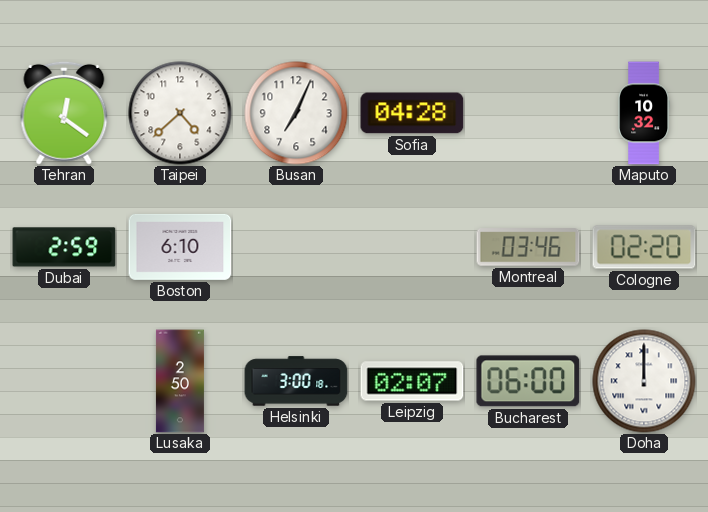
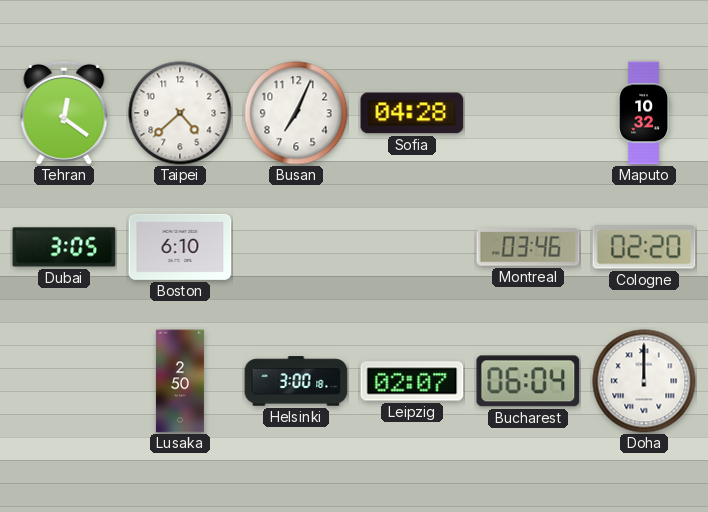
Dubai: 2:59 -> 3:05
Bucharest: 06:00 -> 06:04
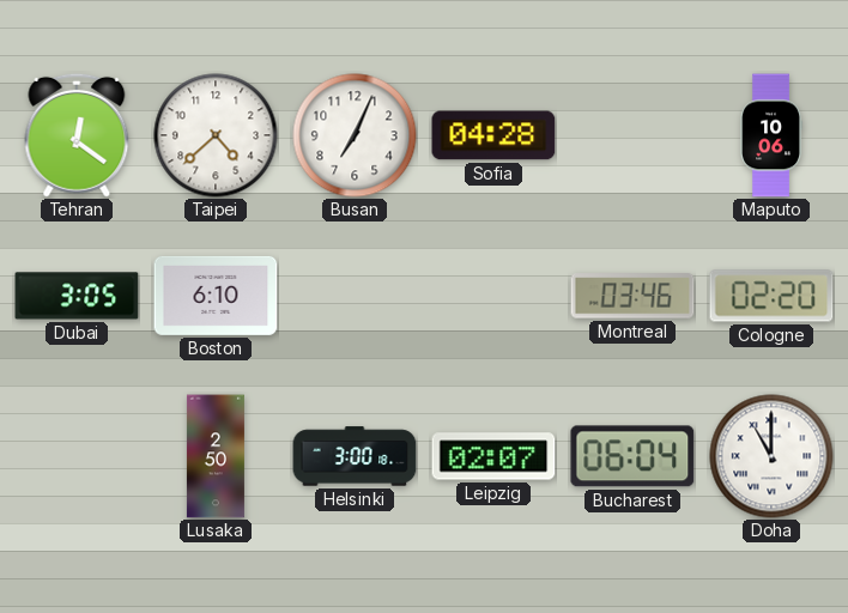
Maputo: 10:32 -> 10:06
Doha: 12:00 -> 11:00
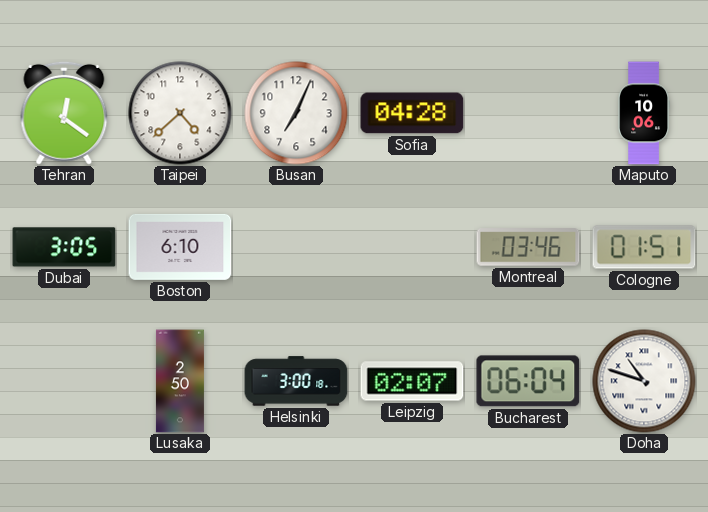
Cologne: 02:20 -> 01:51
Doha: 11:00 -> 10:48
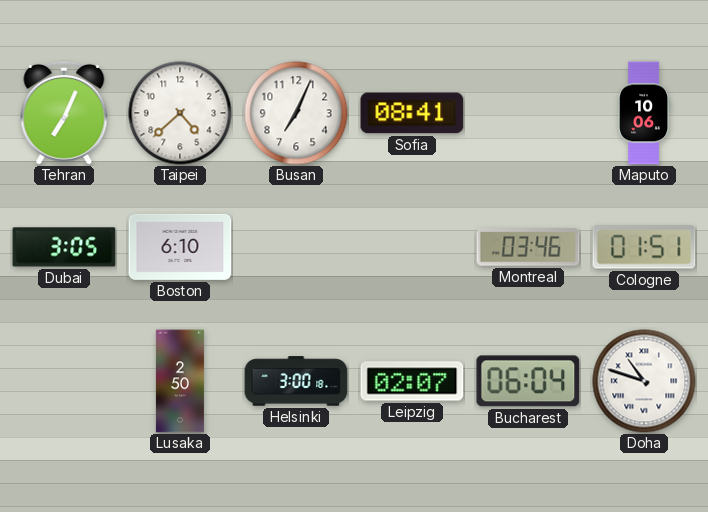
Tehran: 12:21 -> 7:04
Sofia: 04:28 -> 08:41
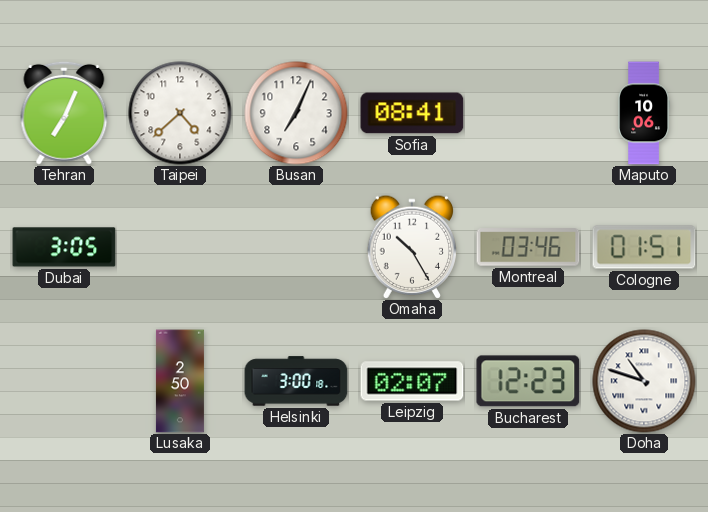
Boston: 6:10 -> none
Omaha: none -> 10:25
Bucharest: 06:04 -> 12:23
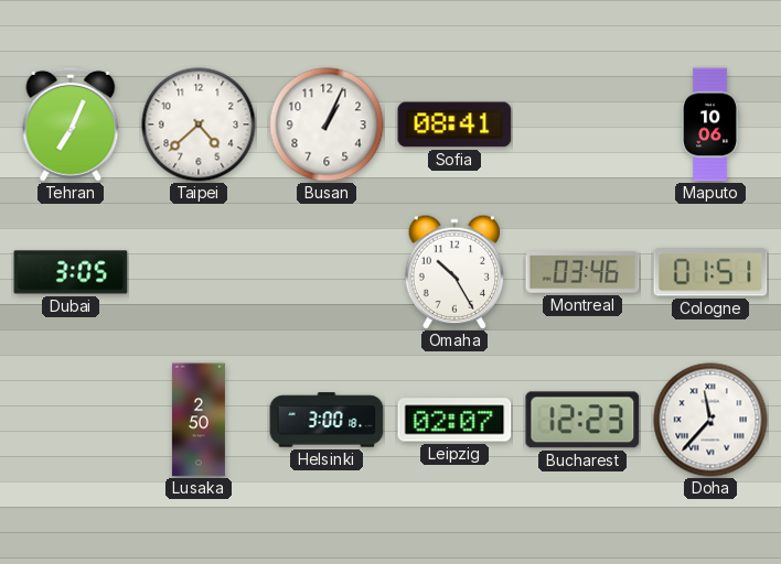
Busan: 7:04 -> 1:04
Doha: 10:48 -> 11:37
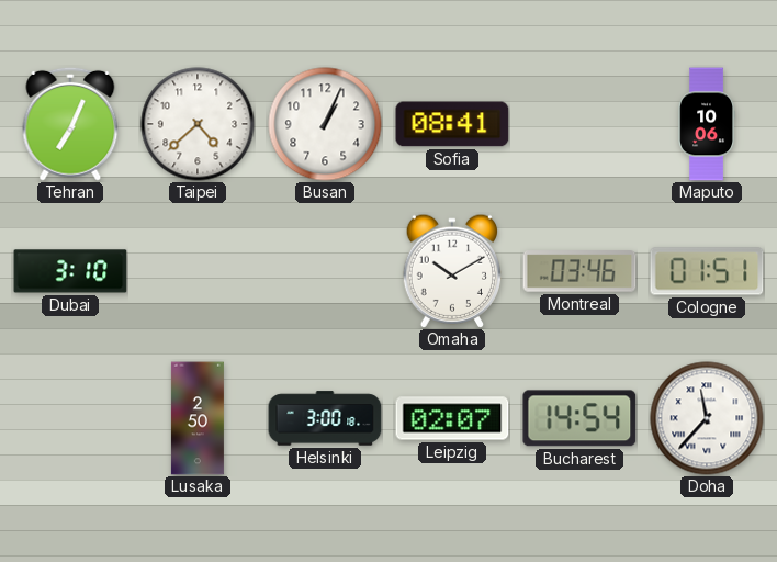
Dubai: 3:05 -> 3:10
Omaha: 10:25 -> 10:10
Bucharest: 12:23 -> 14:54
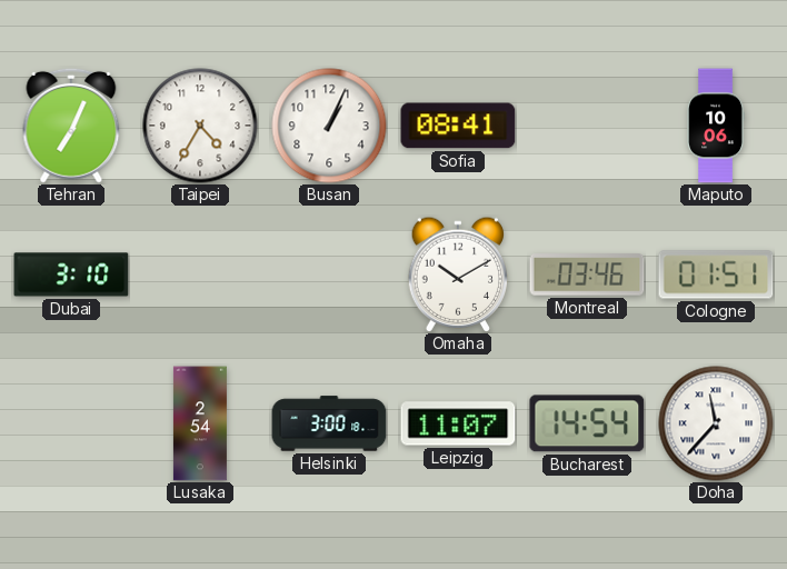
Taipei: 4:38 -> 4:35
Lusaka: 2:50 -> 2:54
Leipzig: 02:07 -> 11:07
